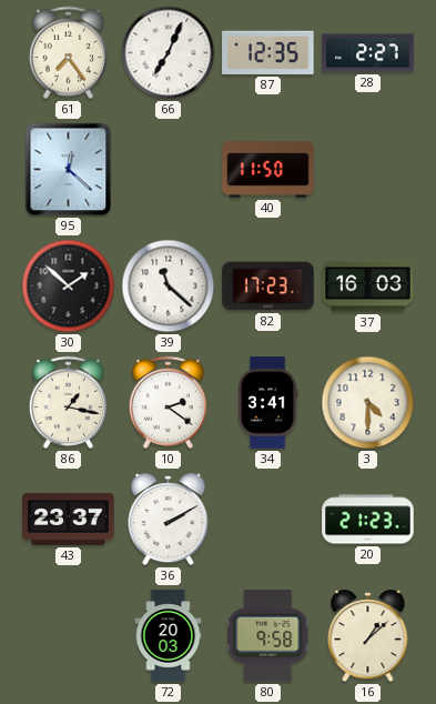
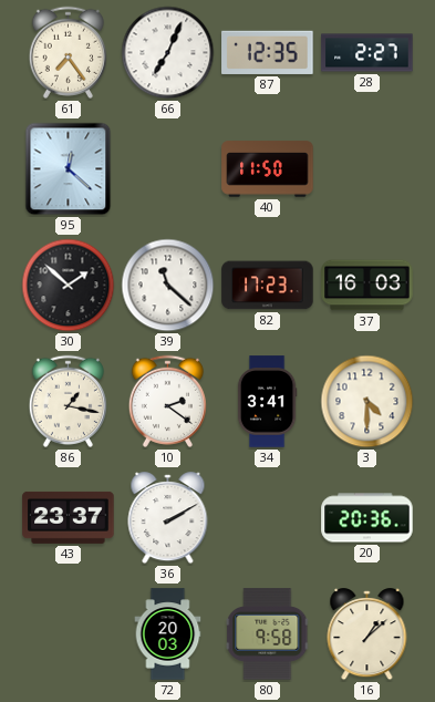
20: 21:23 -> 20:36
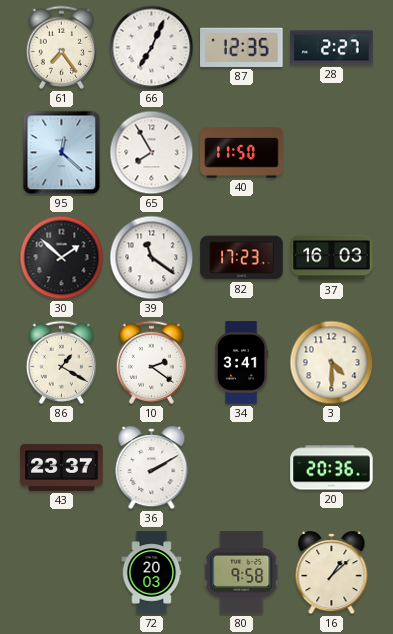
65: none -> 7:55
39: 11:22 -> 11:21
86: 1:17 -> 1:20
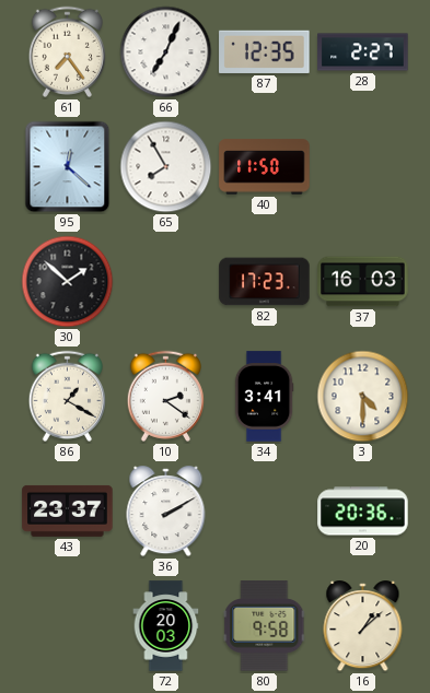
39: 11:21 -> none
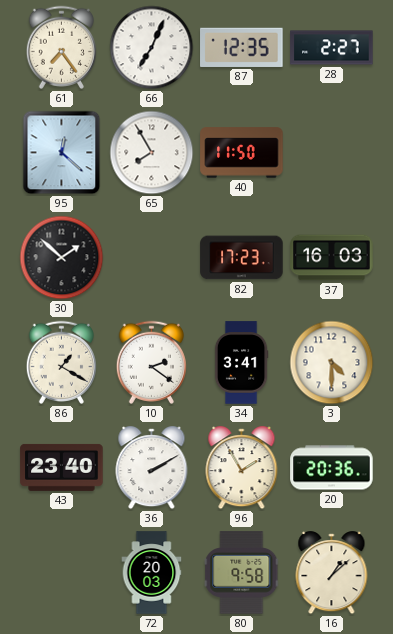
43: 23:37 -> 23:40
96: none -> 1:55
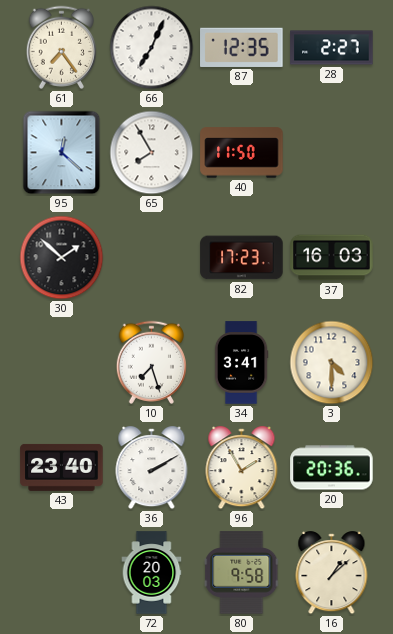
86: 1:20 -> none
10: 2:21 -> 7:27
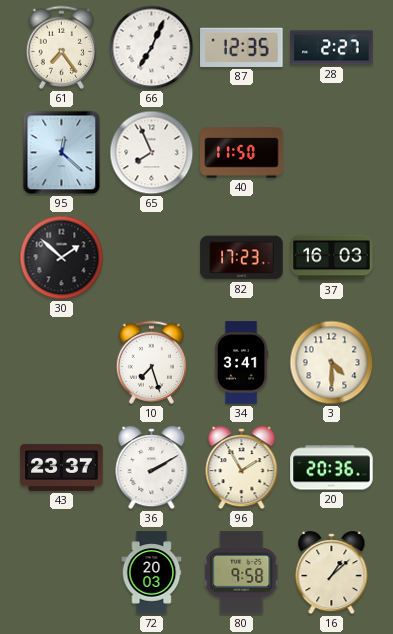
65: 7:55 -> 7:56
43: 23:40 -> 23:37
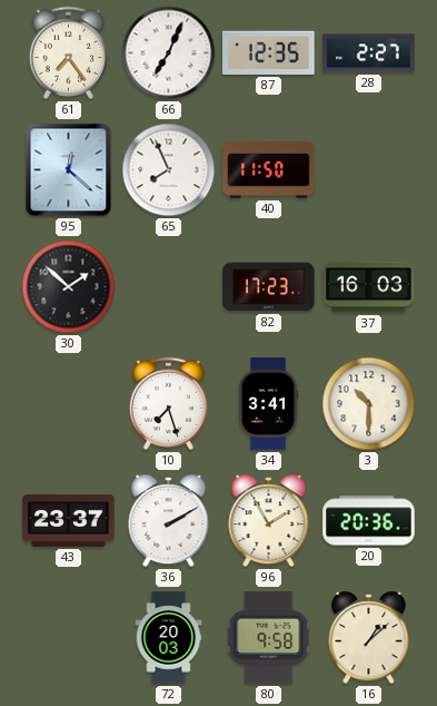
3: 4:30 -> 10:30
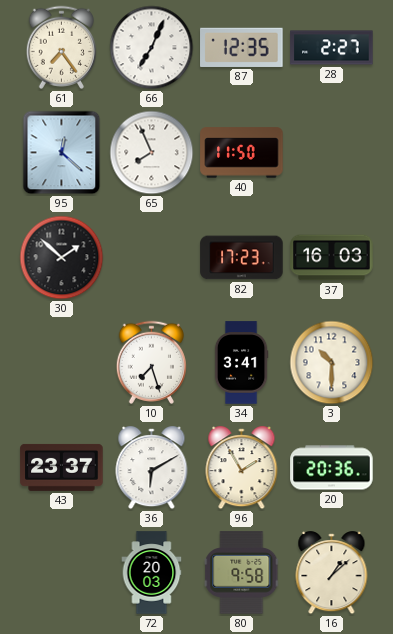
36: 2:10 -> 6:10
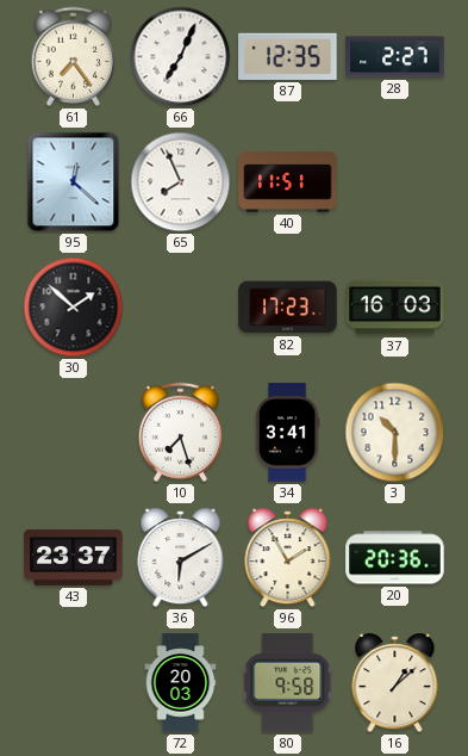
40: 11:50 -> 11:51
